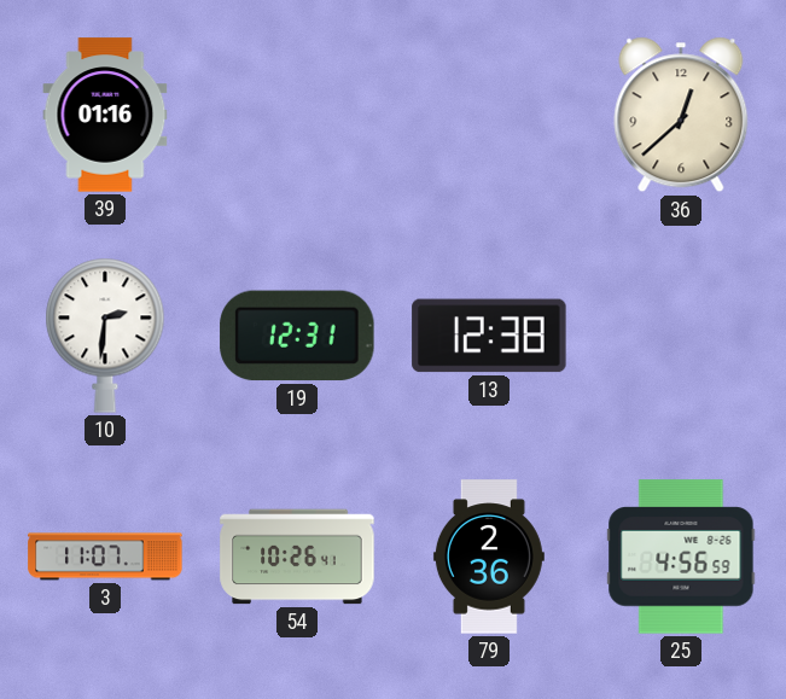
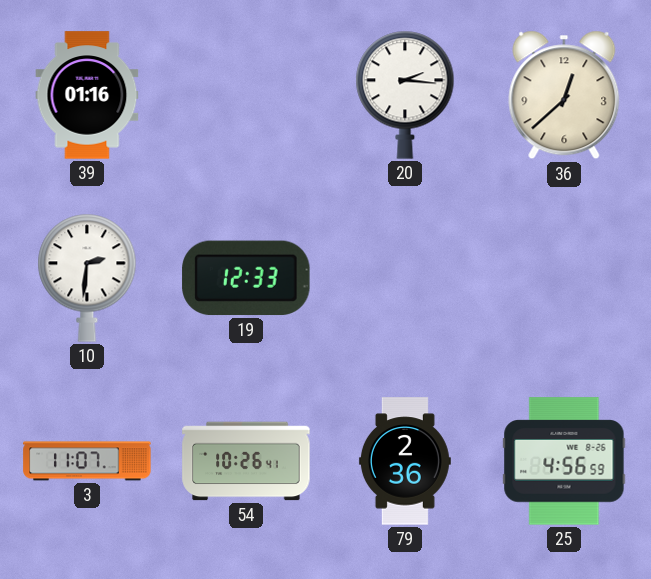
20: none -> 2:16
19: 12:31 -> 12:33
13: 12:38 -> none
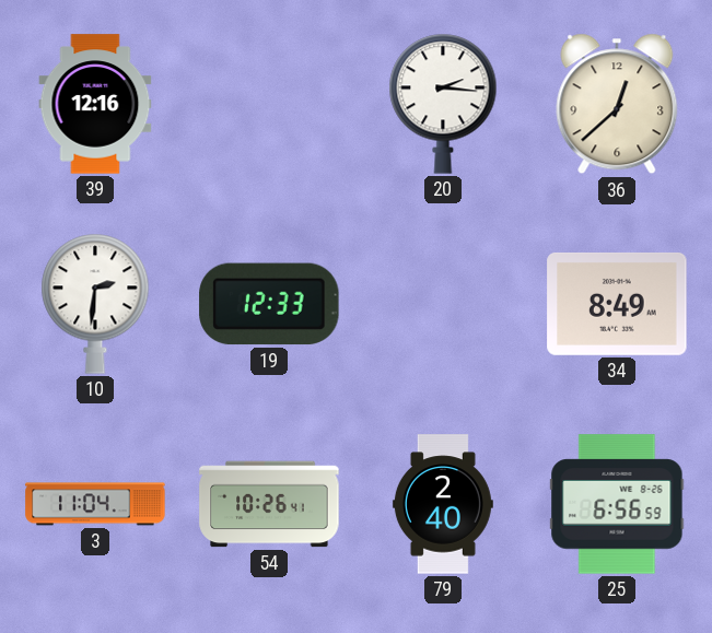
39: 01:16 -> 12:16
34: none -> 8:49
3: 11:07 -> 11:04
79: 2:36 -> 2:40
25: 4:56 -> 6:56
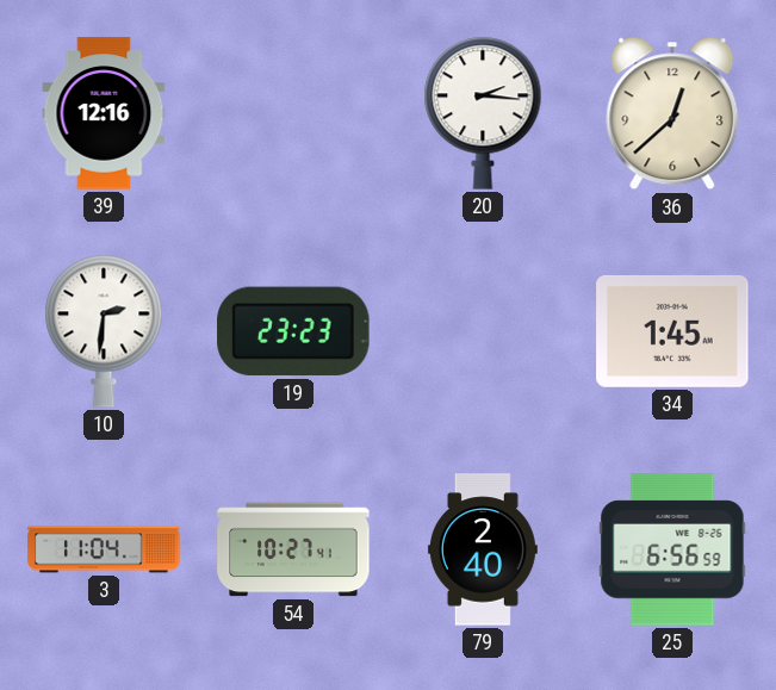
19: 12:33 -> 23:23
34: 8:49 -> 1:45
54: 10:26 -> 10:27
